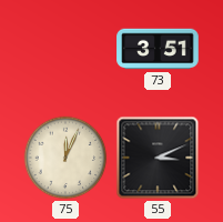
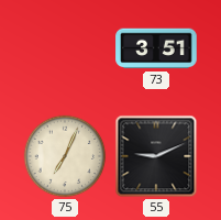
75: 12:04 -> 7:04
55: 3:11 -> 9:11
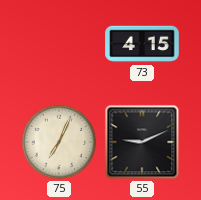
73: 3:51 -> 4:15
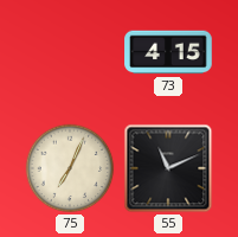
55: 9:11 -> 11:11
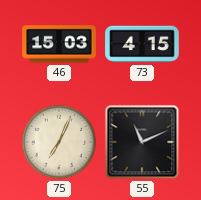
46: none -> 15:03
